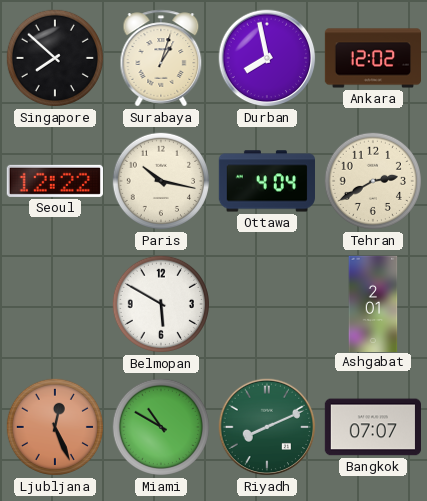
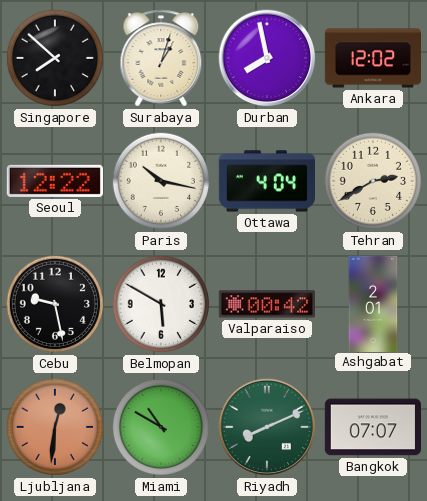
Cebu: none -> 9:28
Valparaiso: none -> 00:42
Ljubljana: 12:26 -> 12:31
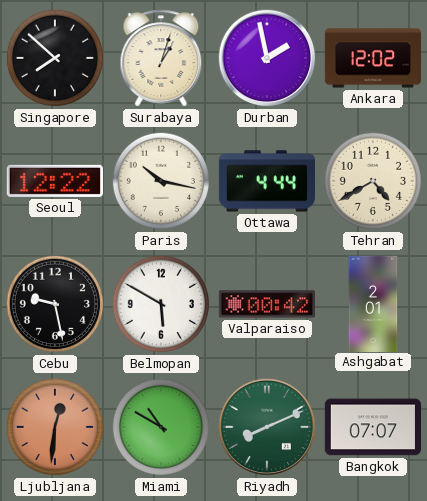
Durban: 7:58 -> 1:58
Ottawa: 4:04 -> 4:44
Tehran: 2:40 -> 4:40
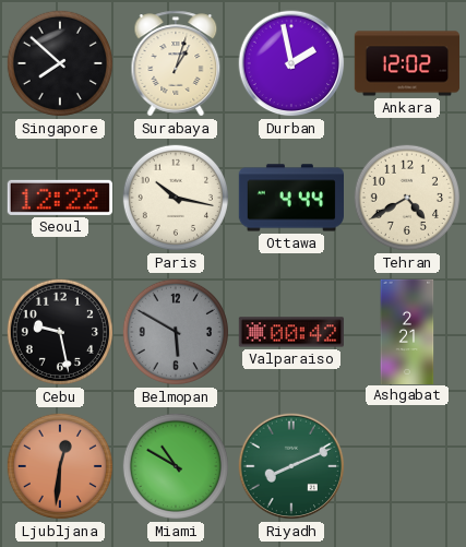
Belmopan dial: white -> grey
Ashgabat: 2:01 -> 2:21
Bangkok: 07:07 -> none
